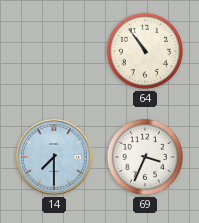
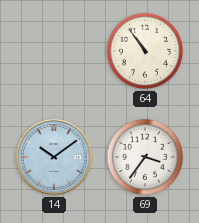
14: 7:30 -> 10:09
69: 3:34 -> 3:36
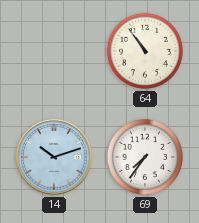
14: 10:09 -> 10:12
69: 3:36 -> 7:36
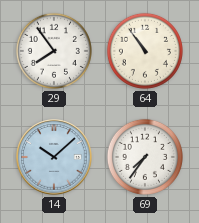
29: none -> 7:54
14: 10:12 -> 10:08
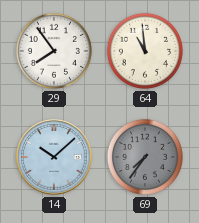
64: 10:54 -> 10:59
69 dial: white -> grey
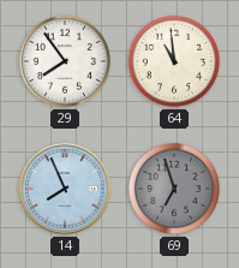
14: 10:08 -> 7:56
69: 7:36 -> 6:57
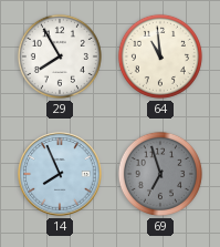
29: 7:54 -> 7:55
